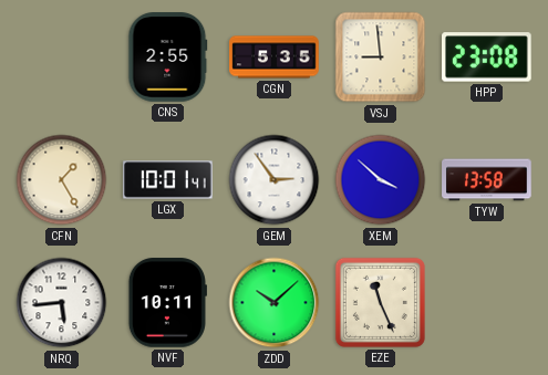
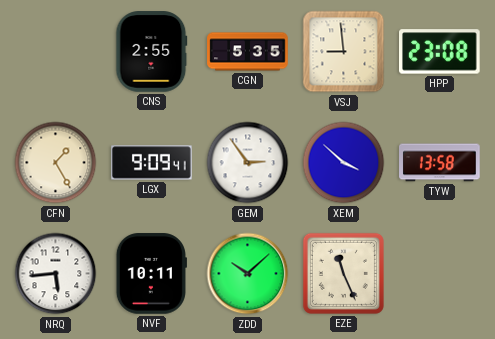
LGX: 10:01 -> 9:09
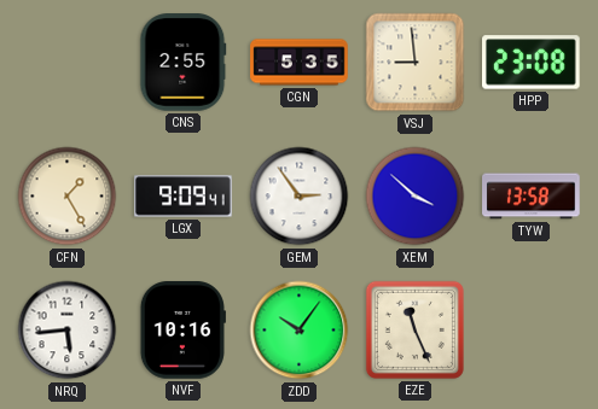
NVF: 10:11 -> 10:16
ZDD: 10:08 -> 10:06
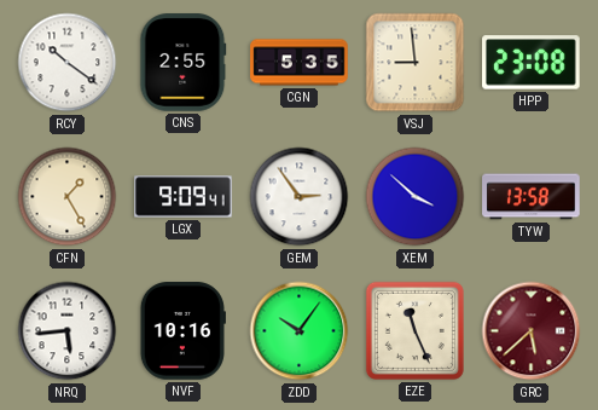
RCY: none -> 10:21
GRC: none -> 5:38
